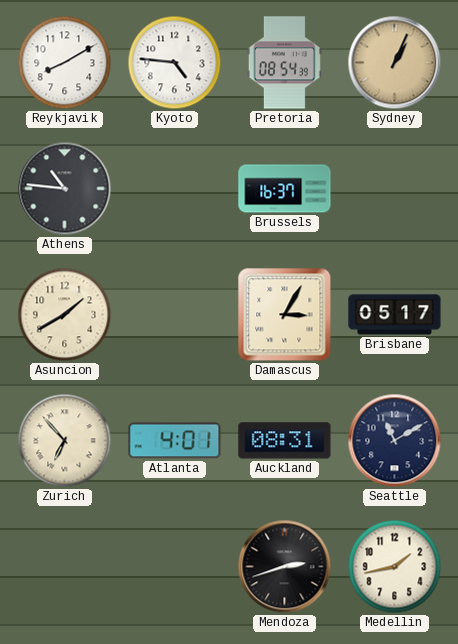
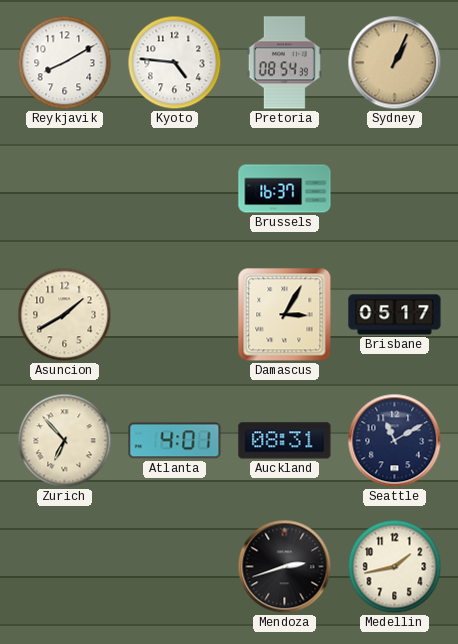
Athens: 10:46 -> none
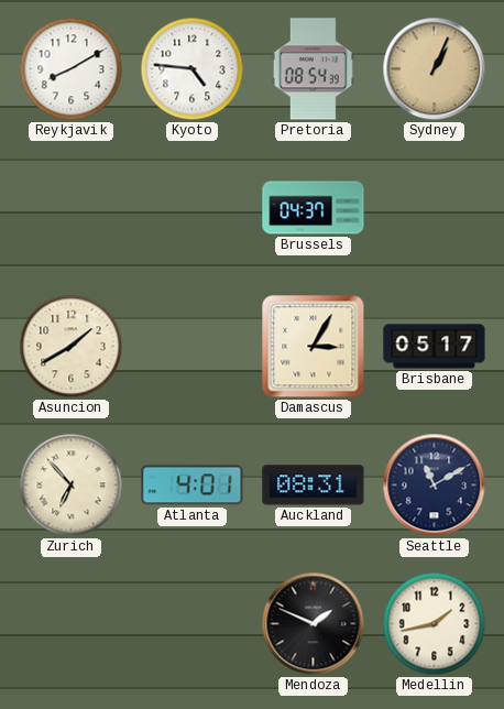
Brussels: 16:37 -> 04:37
Mendoza: 2:42 -> 1:49
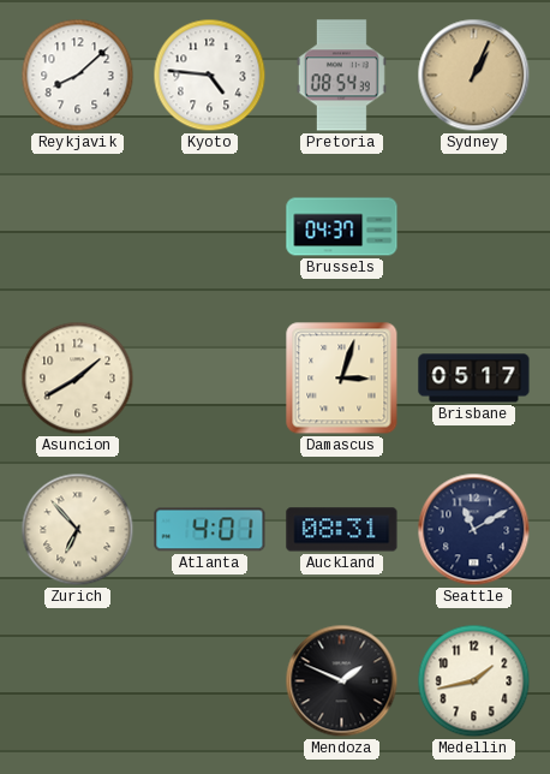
Reykjavik: 8:10 -> 8:08
Damascus: 3:05 -> 3:03
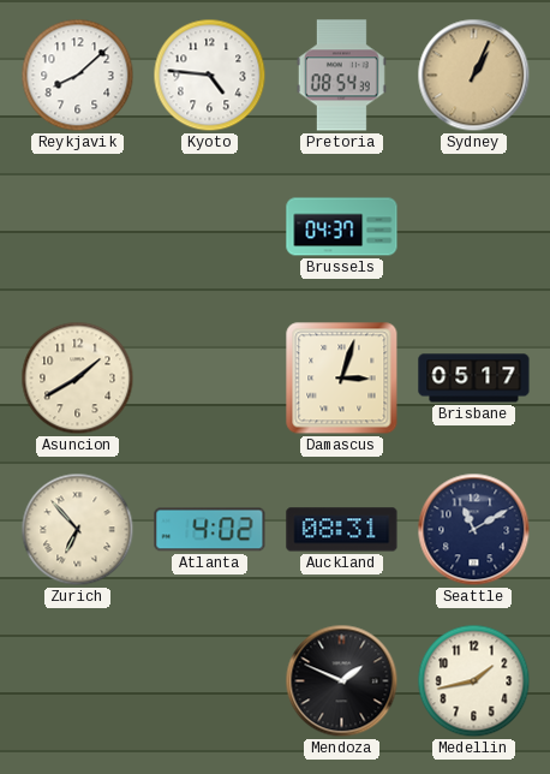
Atlanta: 4:01 -> 4:02
